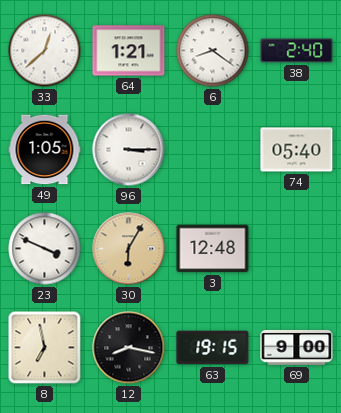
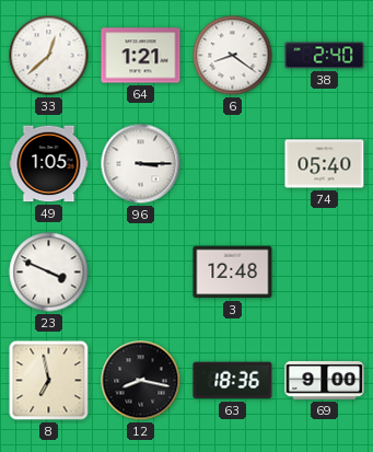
30: 6:05 -> none
63: 19:15 -> 18:36
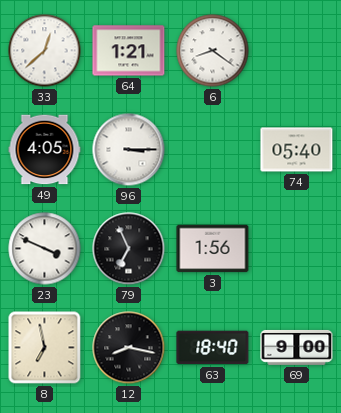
38: 2:40 -> none
49: 1:05 -> 4:05
79: none -> 6:56
3: 12:48 -> 1:56
63: 18:36 -> 18:40
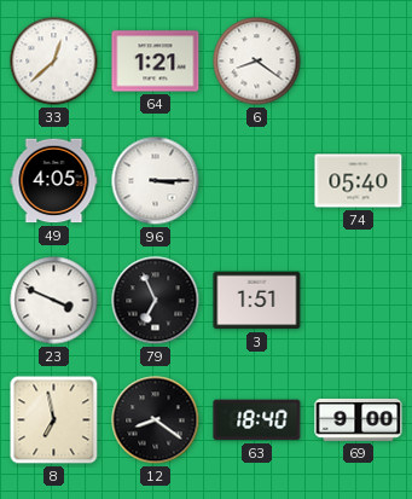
3: 1:56 -> 1:51
12: 8:17 -> 8:21
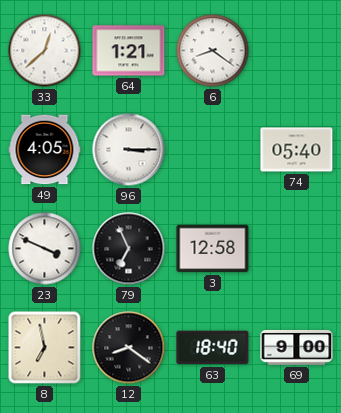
3: 1:51 -> 12:58
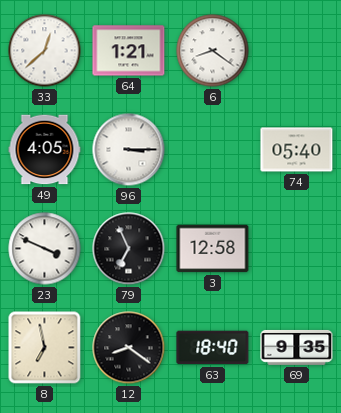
69: 9:00 -> 9:35
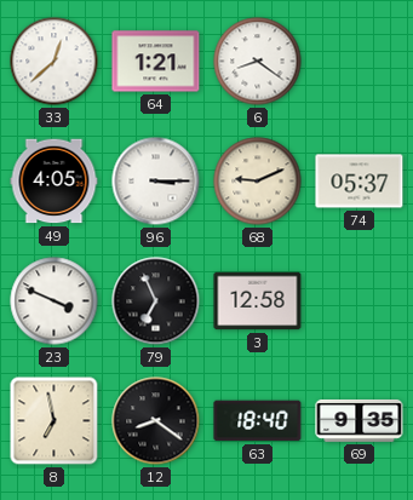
68: none -> 9:11
74: 05:40 -> 05:37
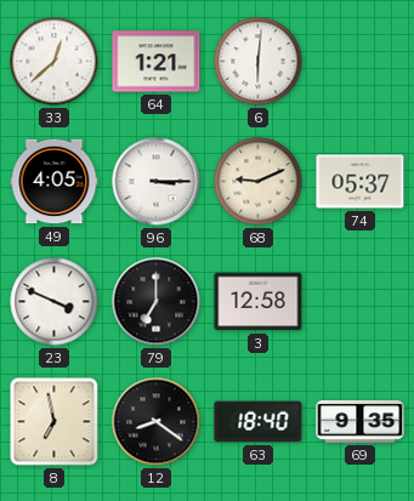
6: 8:21 -> 6:01
79: 6:56 -> 7:00
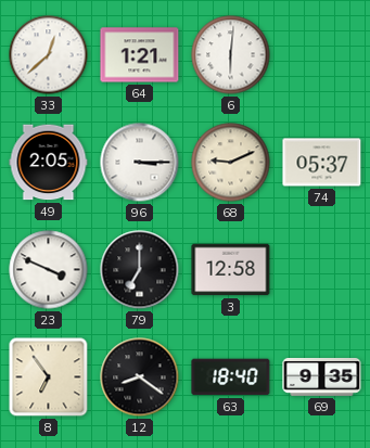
49: 4:05 -> 2:05
8: 6:58 -> 6:54
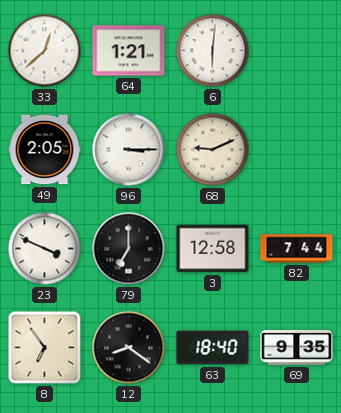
74: 05:37 -> none
82: none -> 7:44
